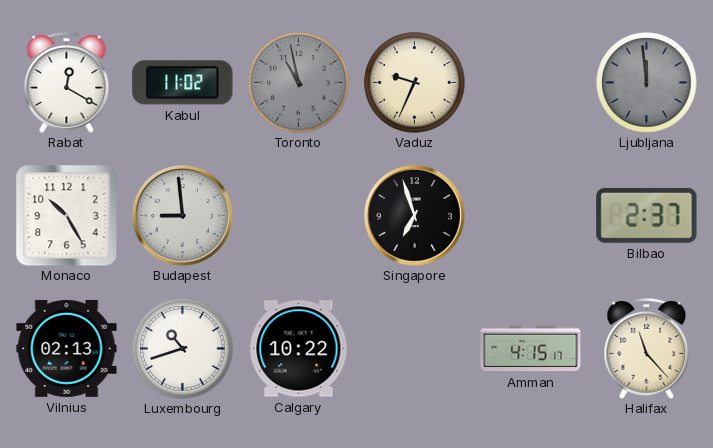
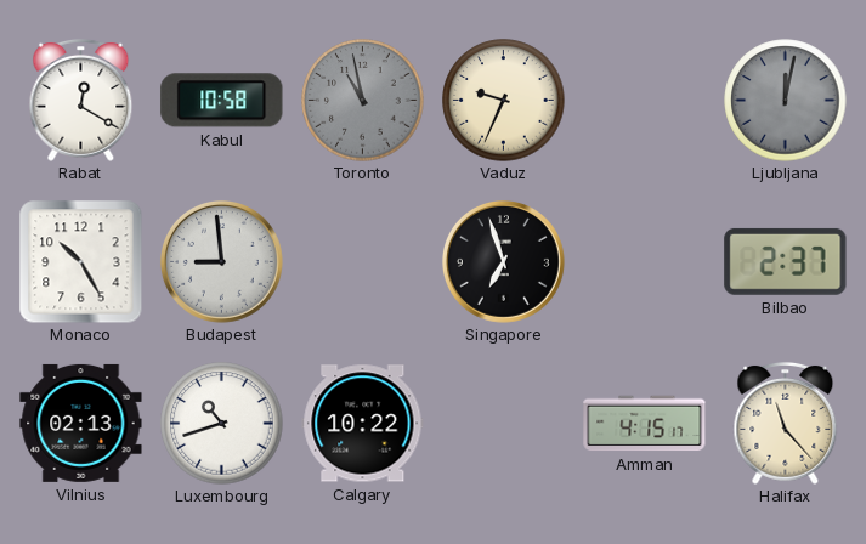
Kabul: 11:02 -> 10:58
Ljubljana: 11:59 -> 12:02
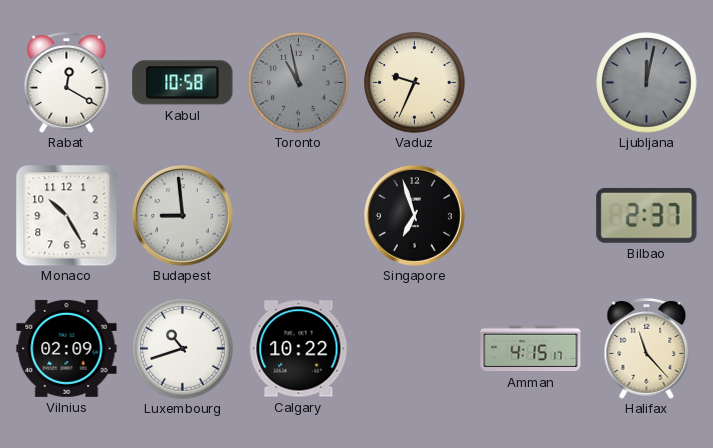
Vilnius: 02:13 -> 02:09
